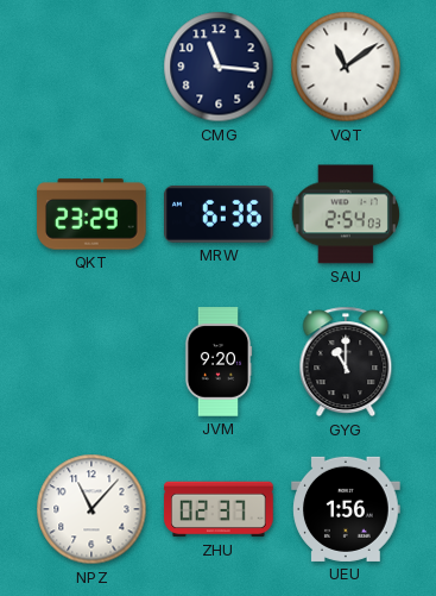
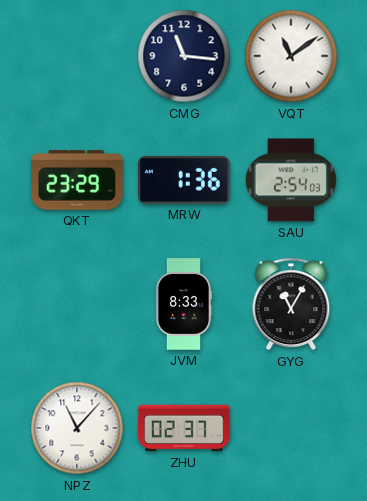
MRW: 6:36 -> 1:36
JVM: 9:20 -> 8:33
GYG: 11:00 -> 11:05
UEU: 1:56 -> none
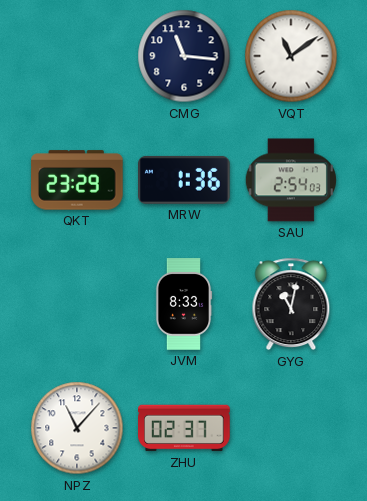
GYG: 11:05 -> 11:02
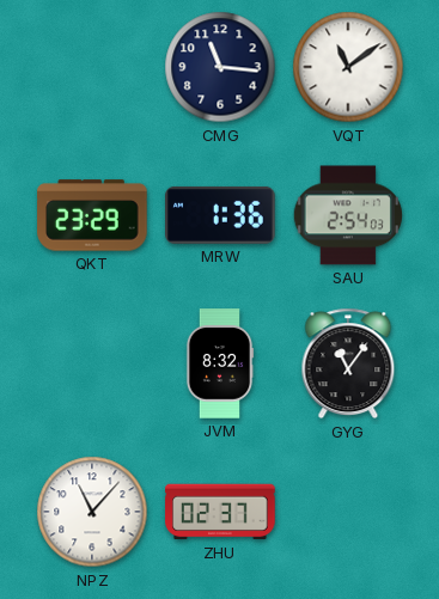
JVM: 8:33 -> 8:32
GYG: 11:02 -> 11:06
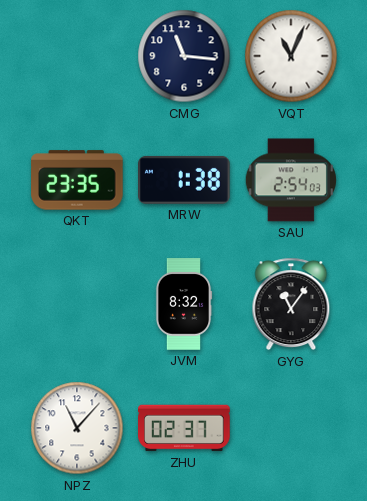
VQT: 11:09 -> 11:04
QKT: 23:29 -> 23:35
MRW: 1:36 -> 1:38
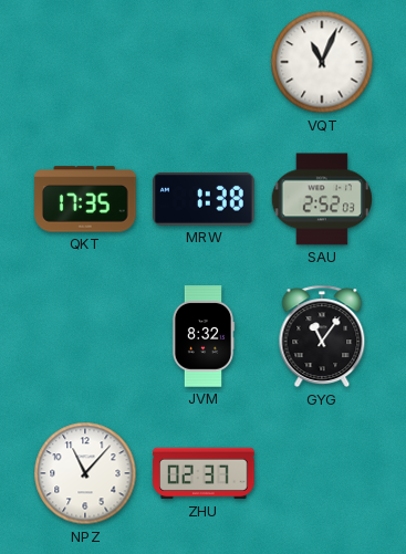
CMG: 11:16 -> none
QKT: 23:35 -> 17:35
SAU: 2:54 -> 2:52
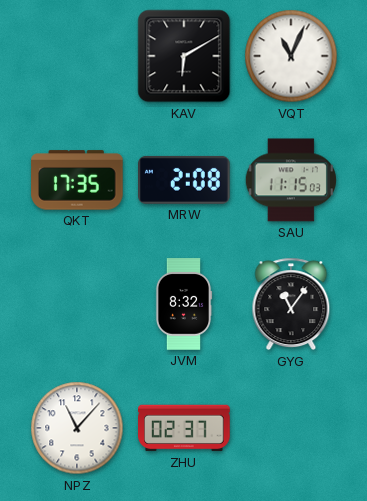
KAV: none -> 6:10
MRW: 1:38 -> 2:08
SAU: 2:52 -> 11:15
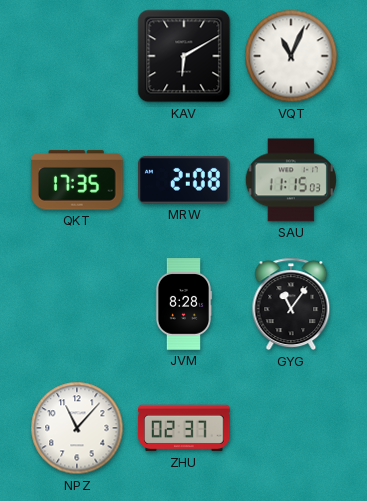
JVM: 8:32 -> 8:28
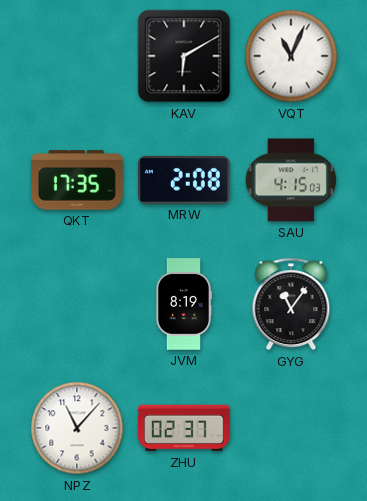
SAU: 11:15 -> 4:15
JVM: 8:28 -> 8:19
